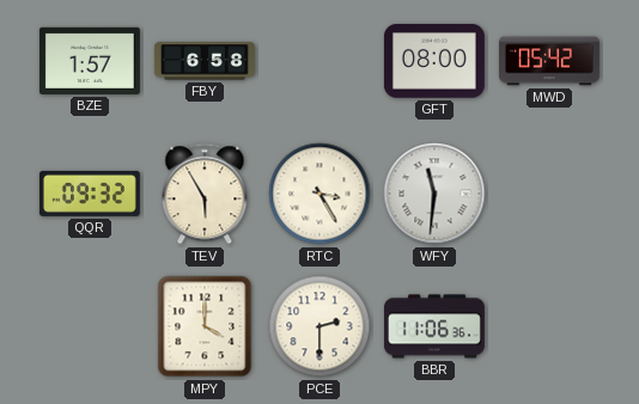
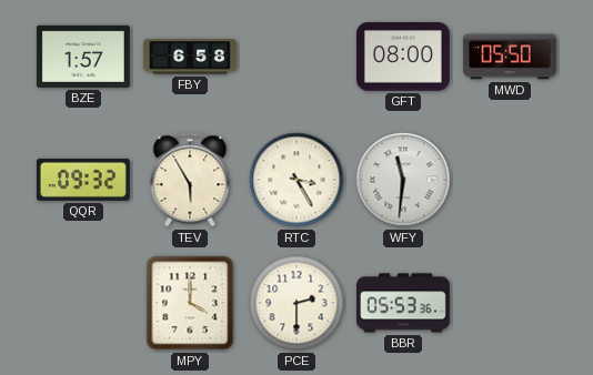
MWD: 05:42 -> 05:50
BBR: 11:06 -> 05:53
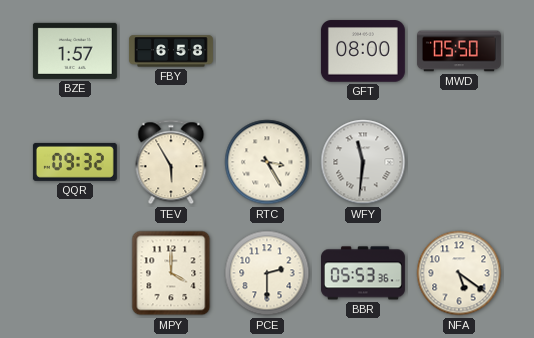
NFA: none -> 5:21
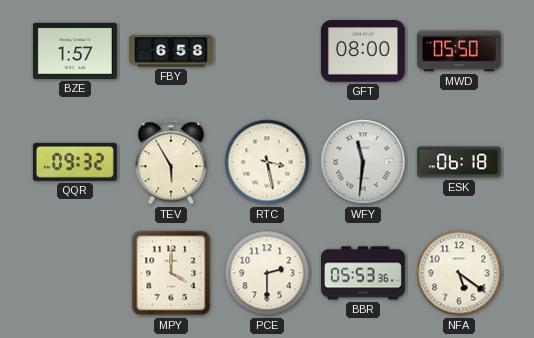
RTC: 3:25 -> 3:28
ESK: none -> 06:18
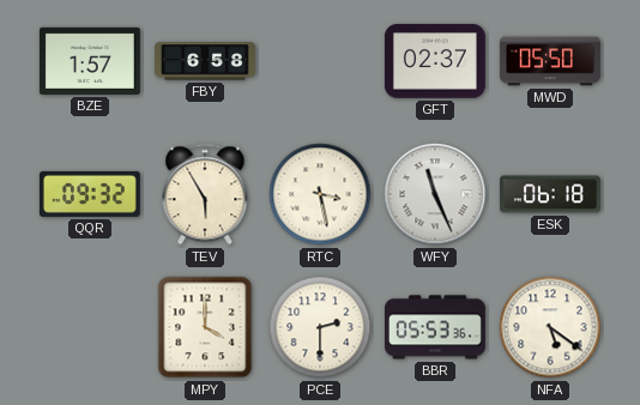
GFT: 08:00 -> 02:37
WFY: 11:31 -> 11:26
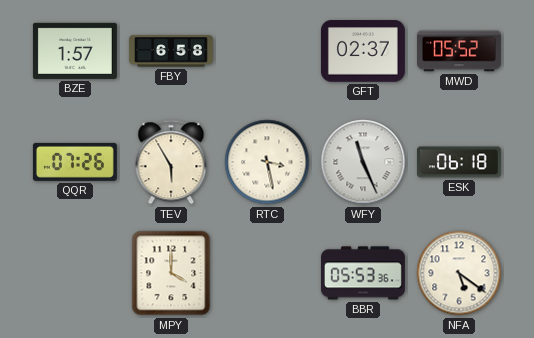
MWD: 05:50 -> 05:52
QQR: 09:32 -> 07:26
PCE: 2:30 -> none
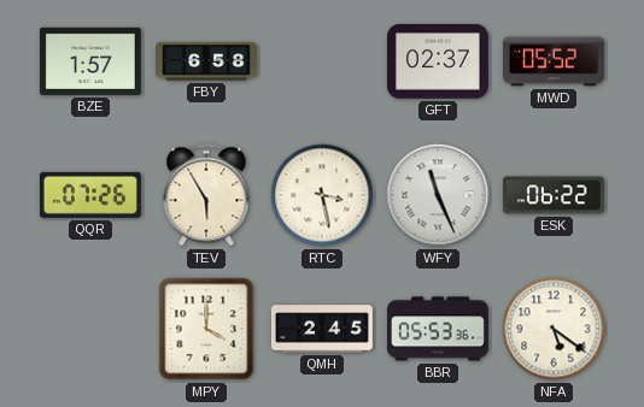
ESK: 06:18 -> 06:22
QMH: none -> 2:45
